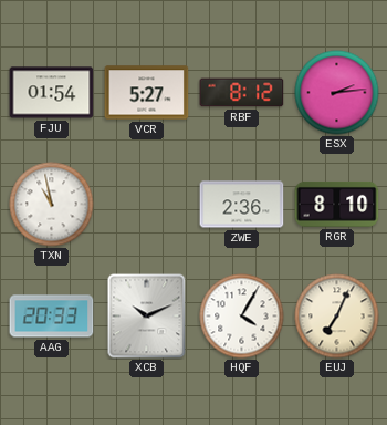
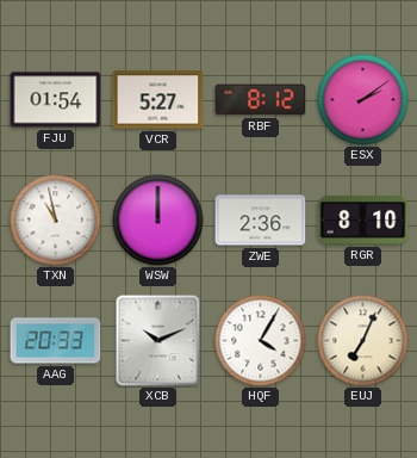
ESX: 2:14 -> 2:09
WSW: none -> 12:00
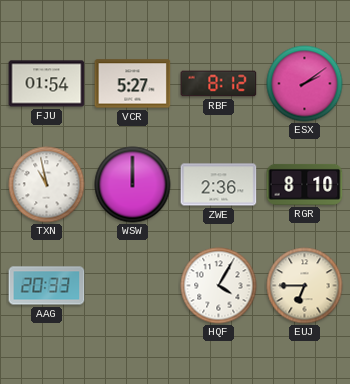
XCB: 10:11 -> none
EUJ: 7:04 -> 6:45
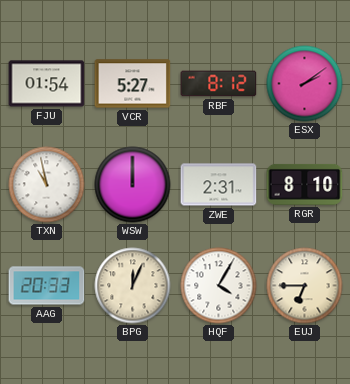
ZWE: 2:36 -> 2:31
BPG: none -> 12:04
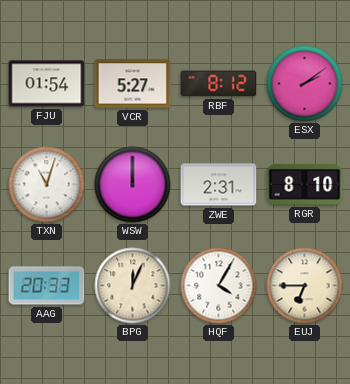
TXN: 10:58 -> 11:03
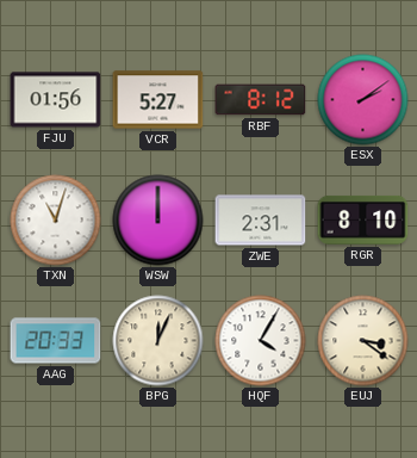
FJU: 01:54 -> 01:56
EUJ: 6:45 -> 3:21
